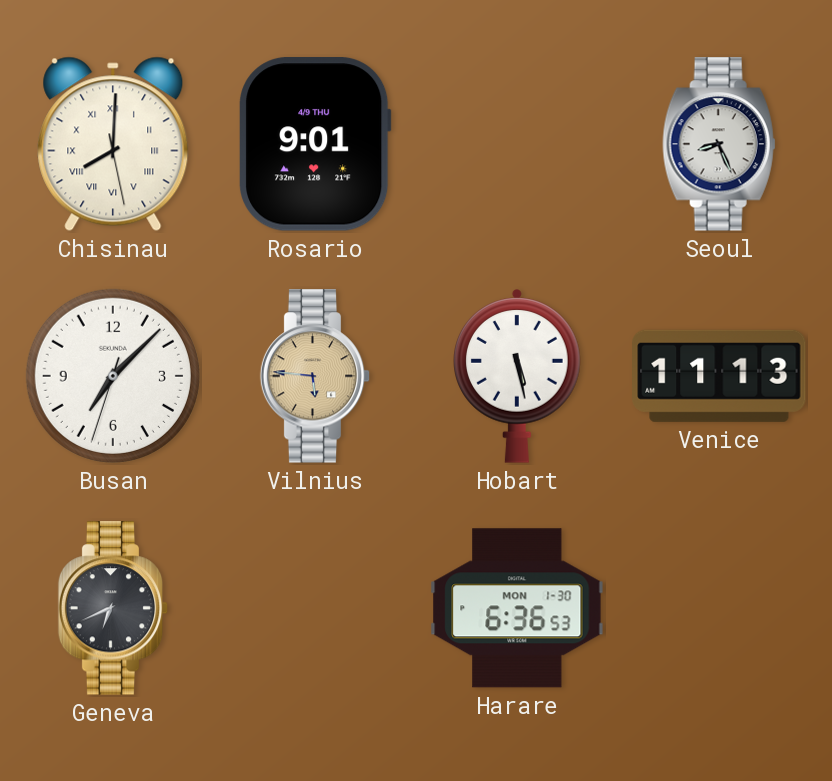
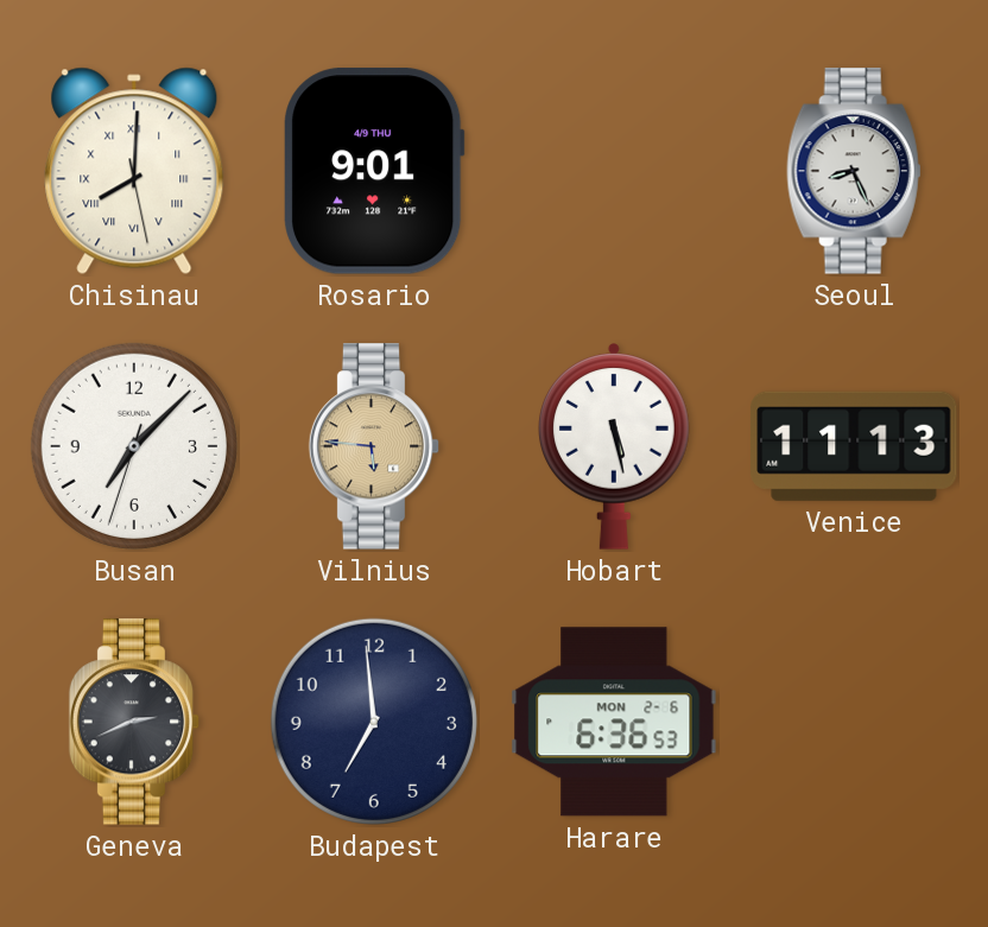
Geneva: 6:41 -> 2:41
Budapest: none -> 6:59
Harare date: MON 1-30 -> MON 2-6
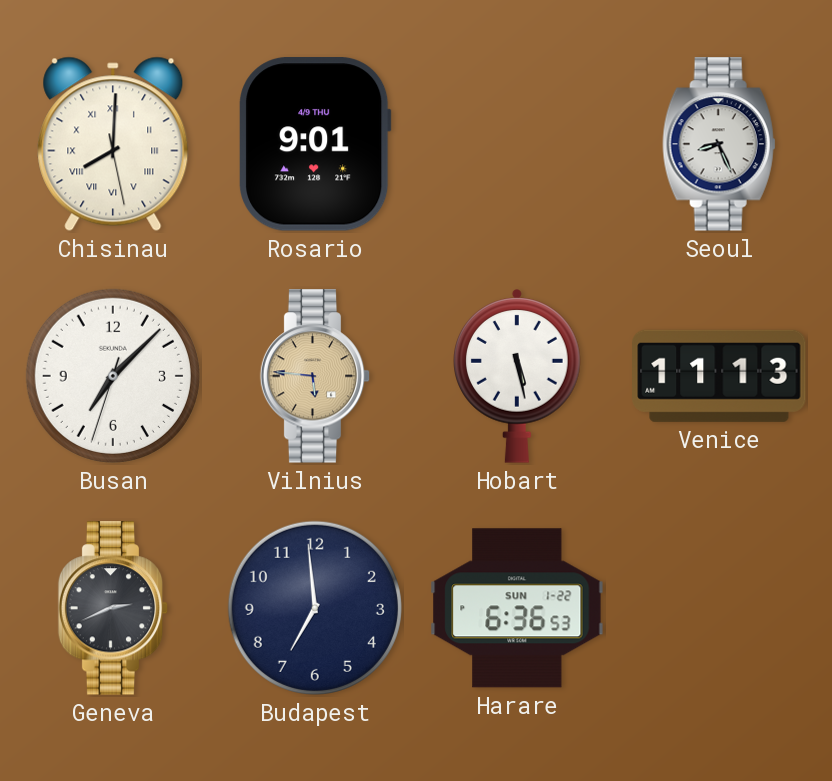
Harare date: MON 2-6 -> SUN 1-22
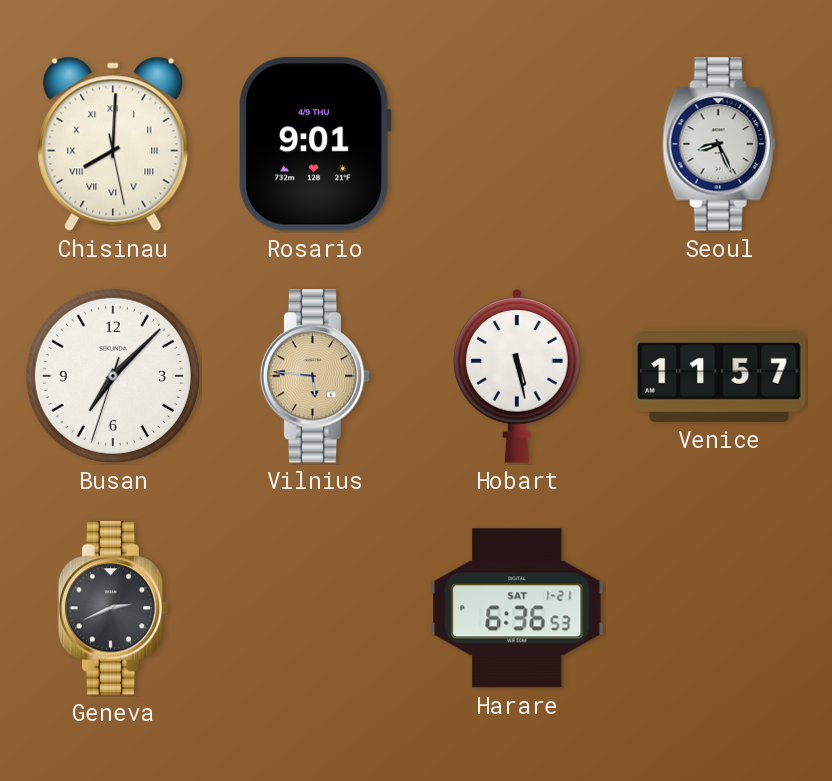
Venice: 11:13 -> 11:57
Budapest: 6:59 -> none
Harare date: SUN 1-22 -> SAT 1-21
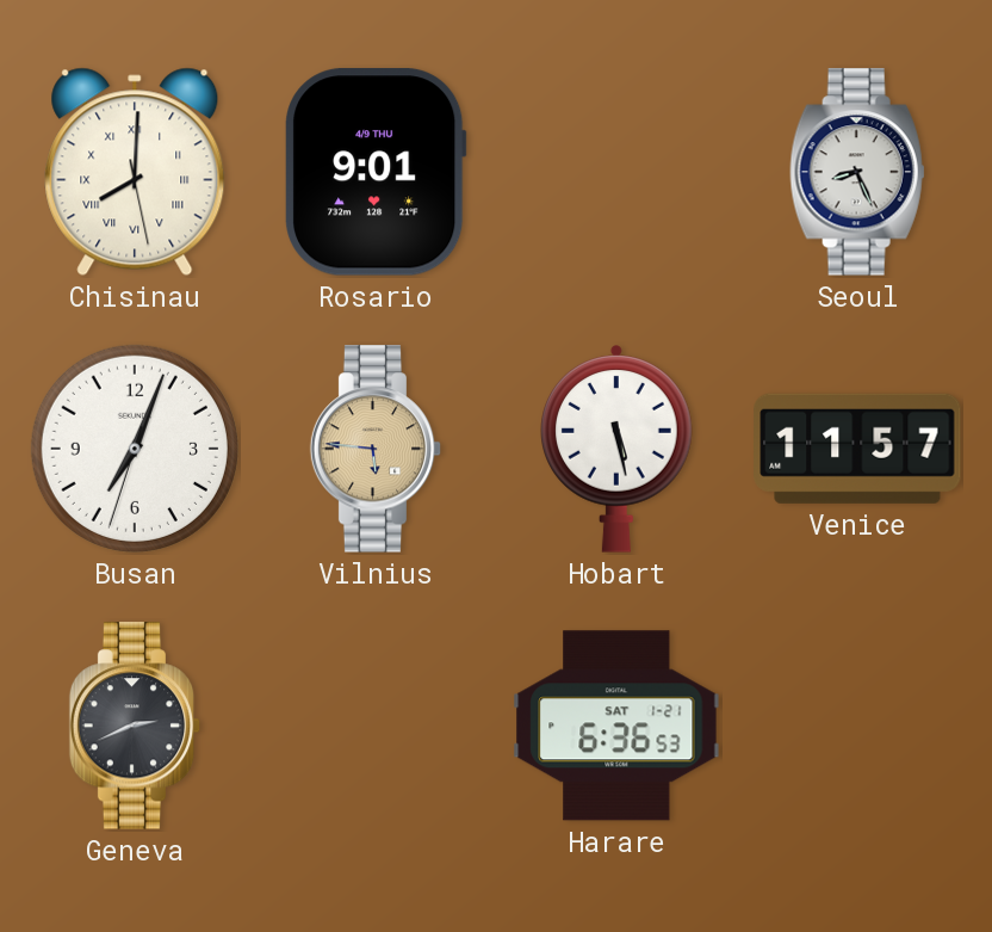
Busan: 7:07 -> 7:03
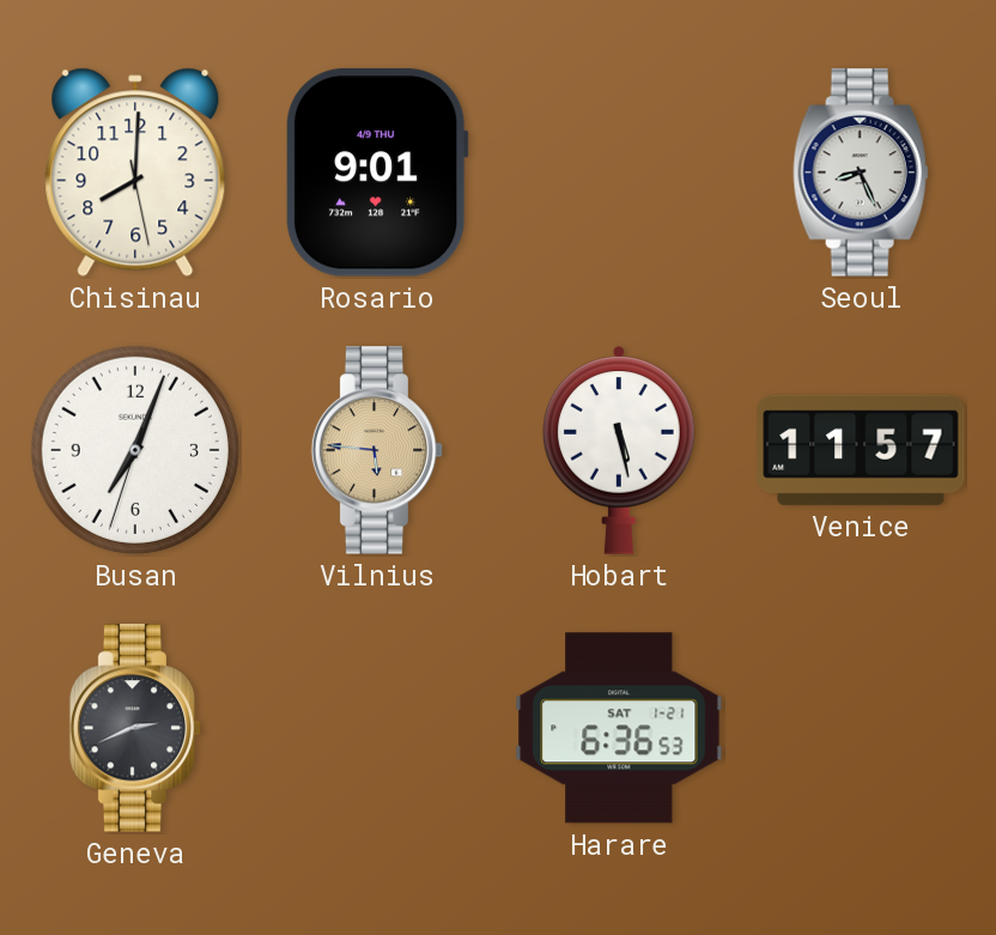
Chisinau numerals: Roman -> Arabic
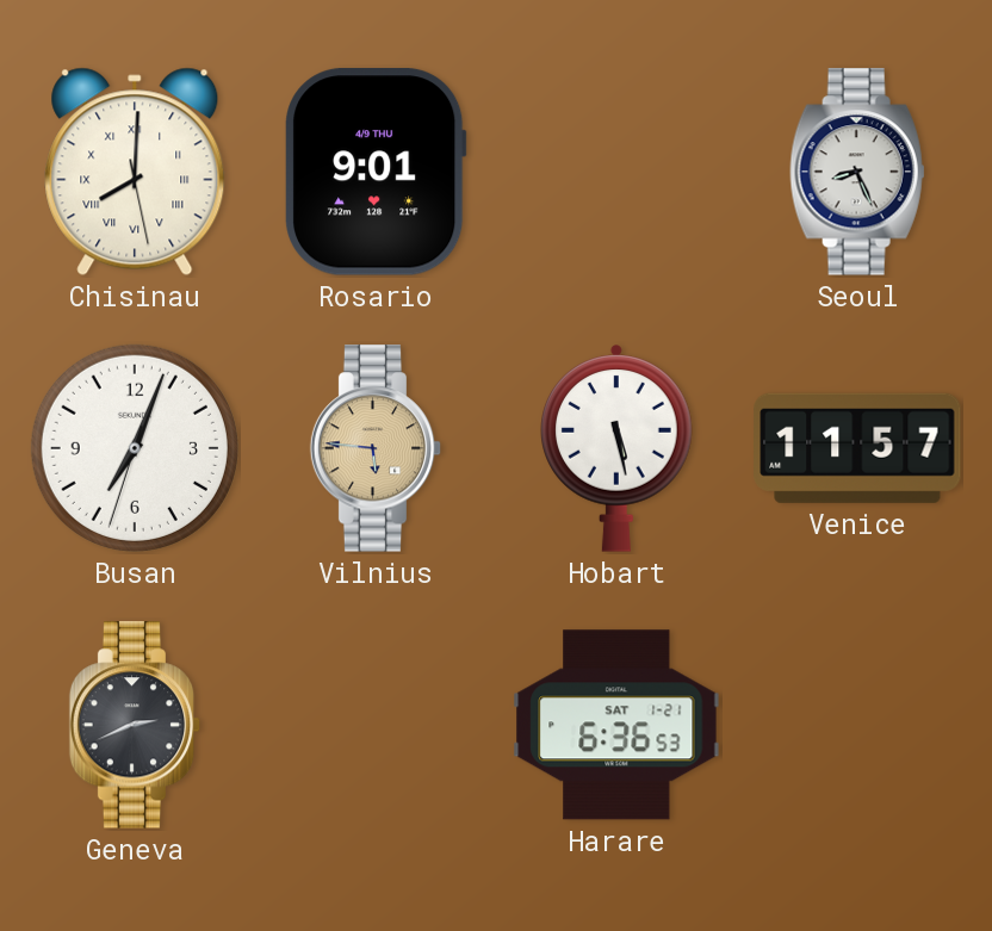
Chisinau numerals: Arabic -> Roman
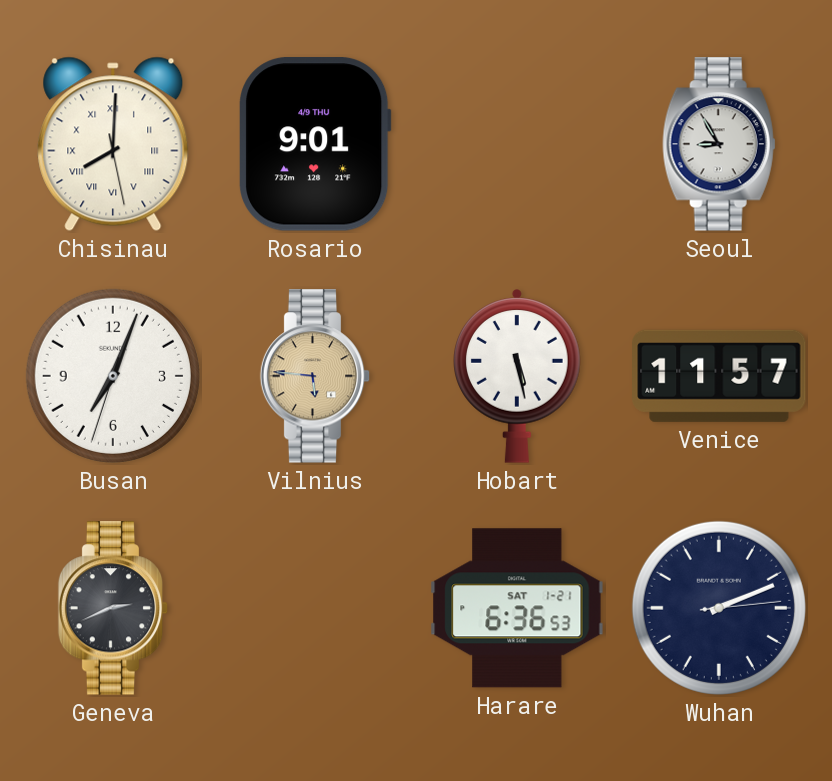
Seoul: 8:26 -> 8:55
Wuhan: none -> 2:11
